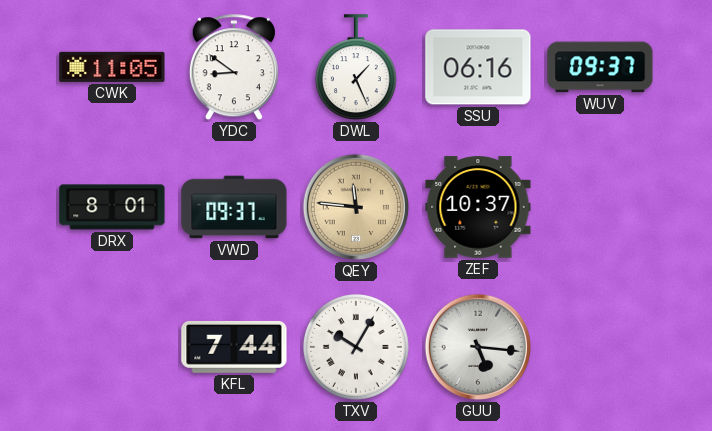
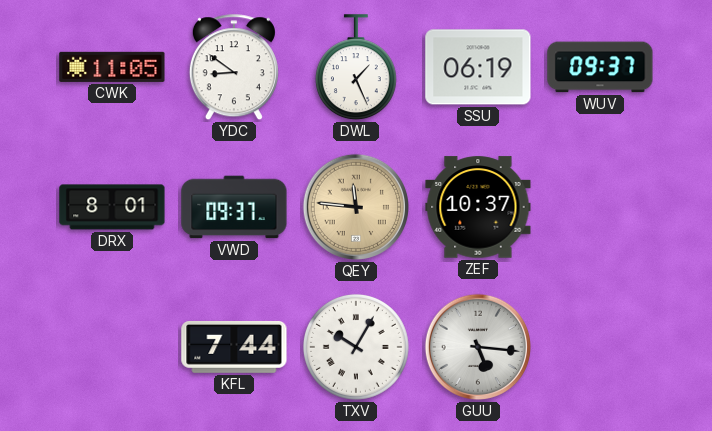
SSU: 06:16 -> 06:19
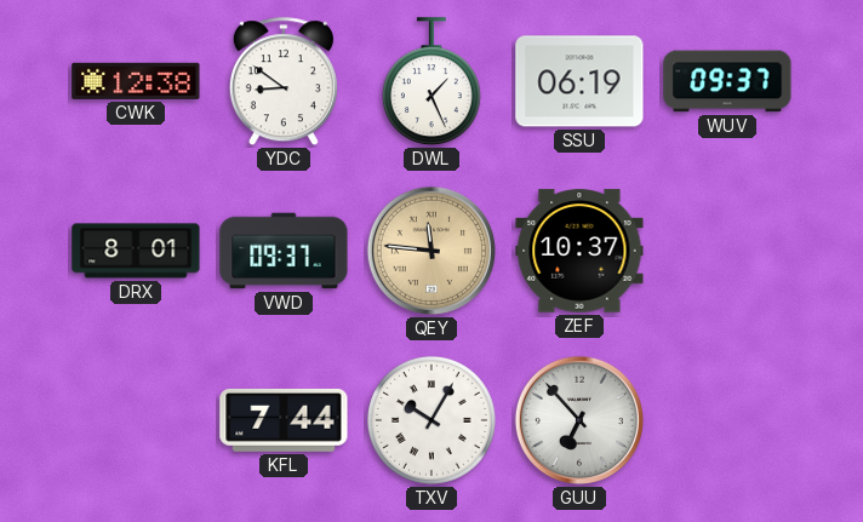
CWK: 11:05 -> 12:38
GUU: 5:16 -> 6:53
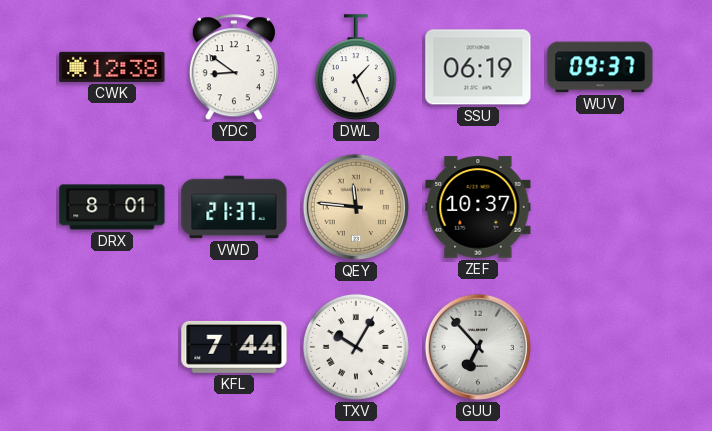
VWD: 09:37 -> 21:37
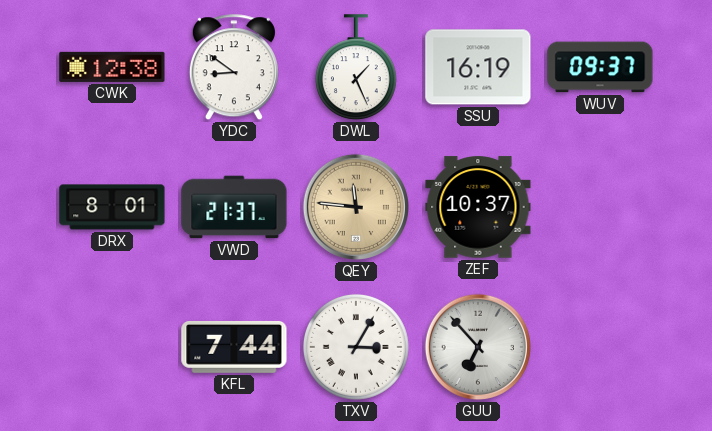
SSU: 06:19 -> 16:19
TXV: 10:05 -> 3:05
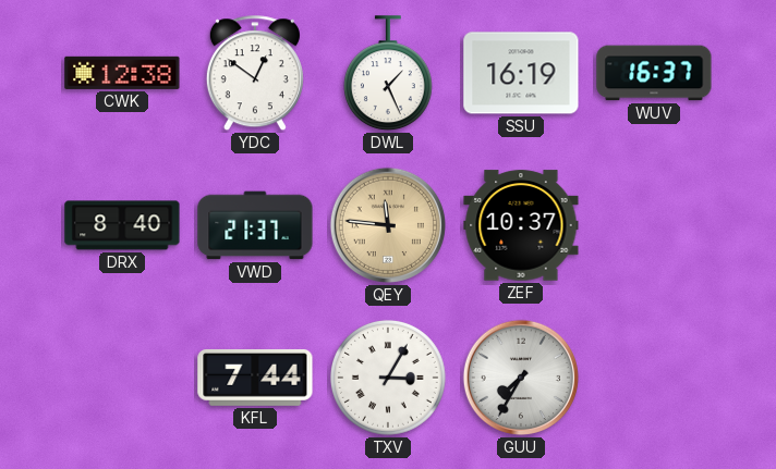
YDC: 8:51 -> 12:51
WUV: 09:37 -> 16:37
DRX: 8:01 -> 8:40
GUU: 6:53 -> 7:35
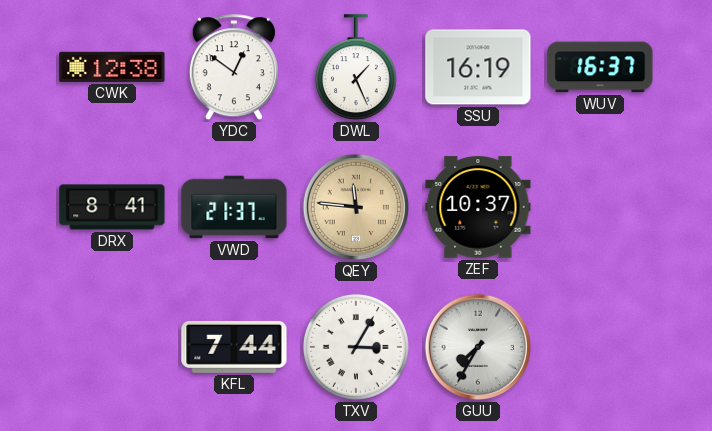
DRX: 8:40 -> 8:41
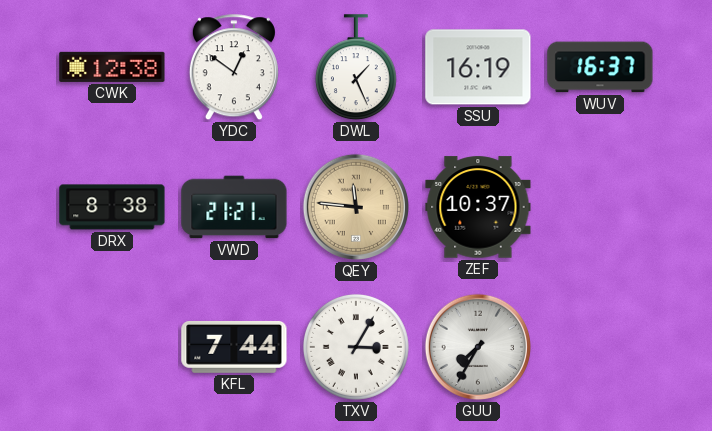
DRX: 8:41 -> 8:38
VWD: 21:37 -> 21:21
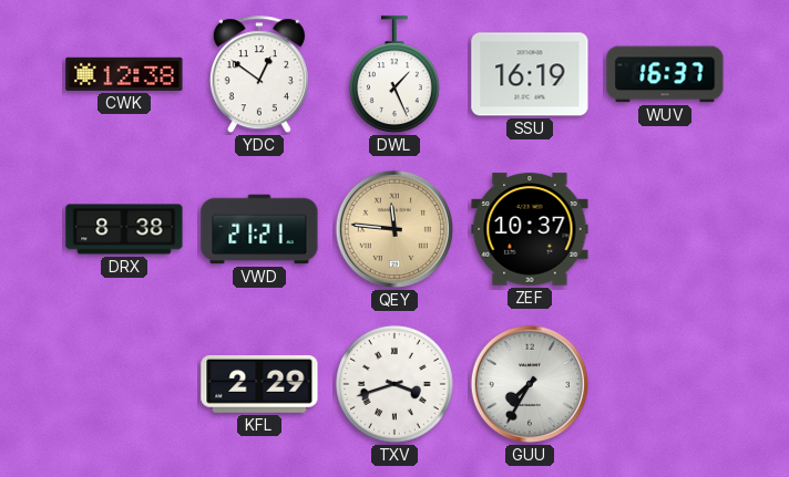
KFL: 7:44 -> 2:29
TXV: 3:05 -> 3:42
